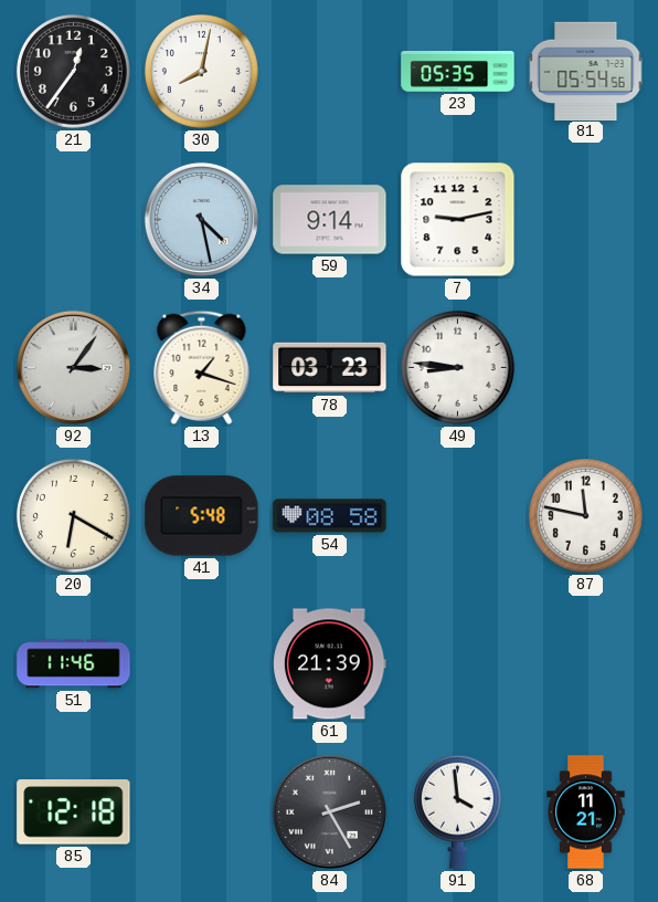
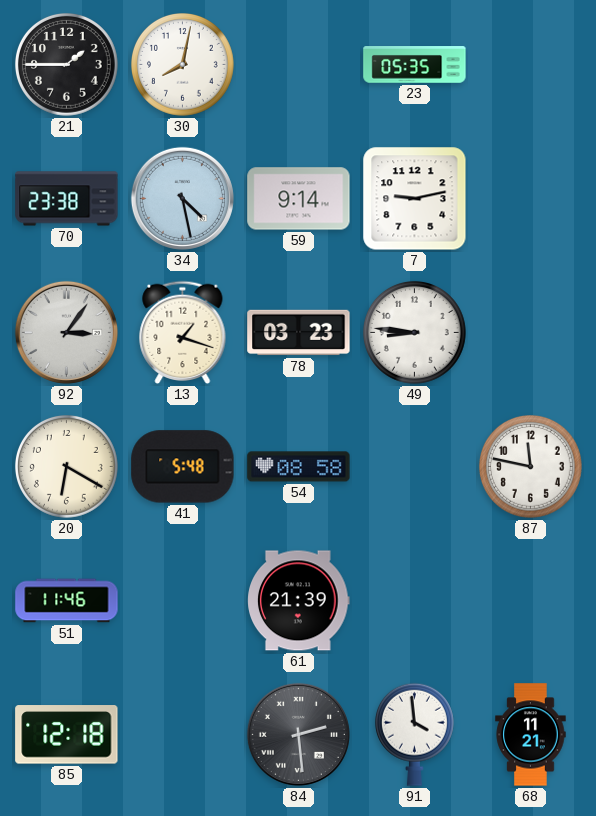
21: 12:36 -> 1:45
81: 05:54 -> none
70: none -> 23:38
84: 2:25 -> 2:29
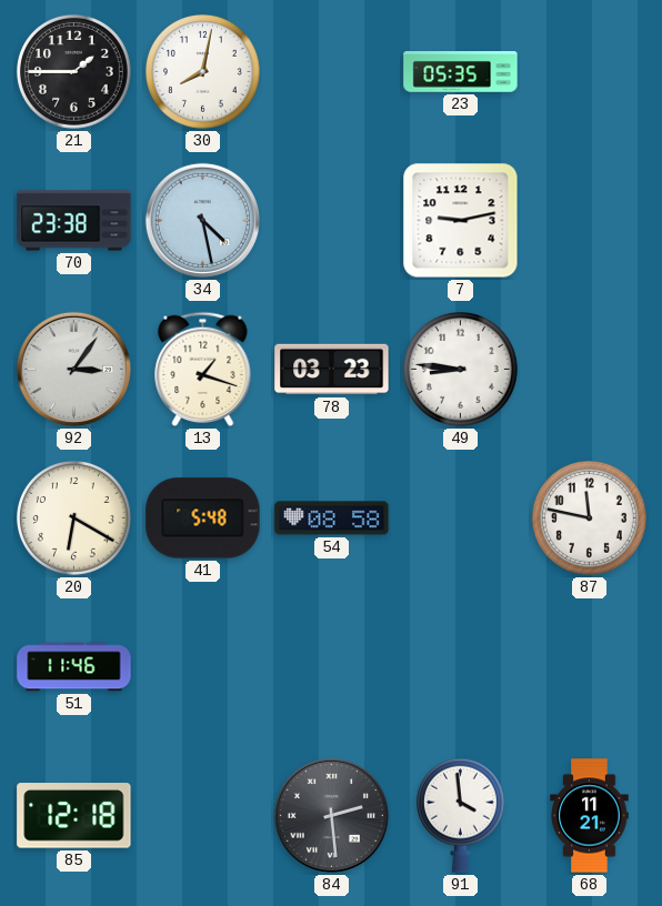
59: 9:14 -> none
61: 21:39 -> none
